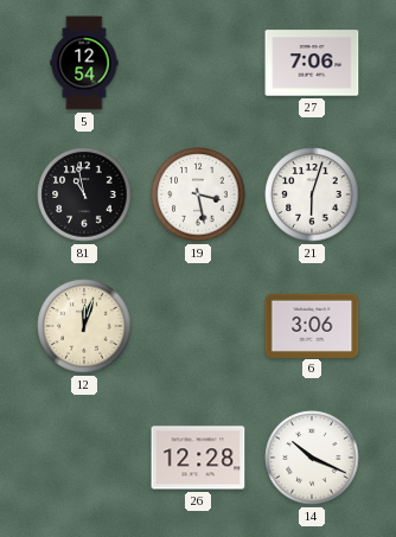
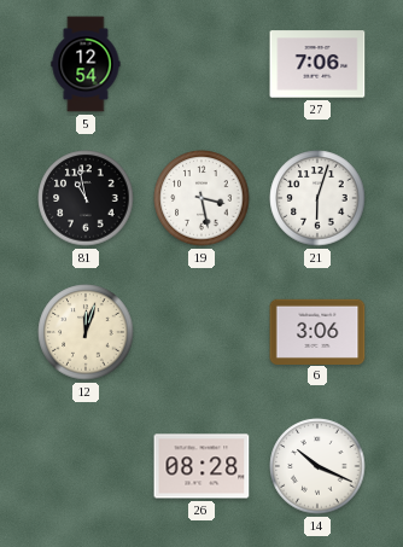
26: 12:28 -> 08:28
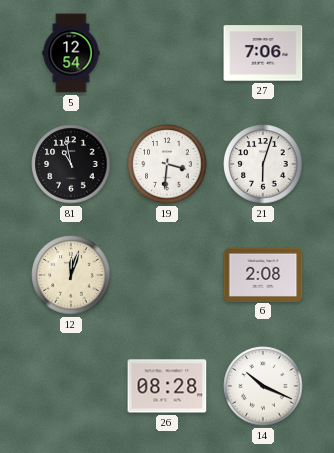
19: 3:28 -> 3:31
6: 3:06 -> 2:08
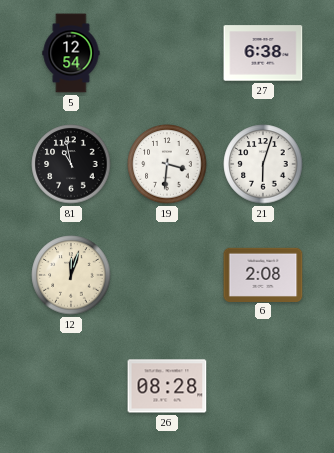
27: 7:06 -> 6:38
14: 10:19 -> none
